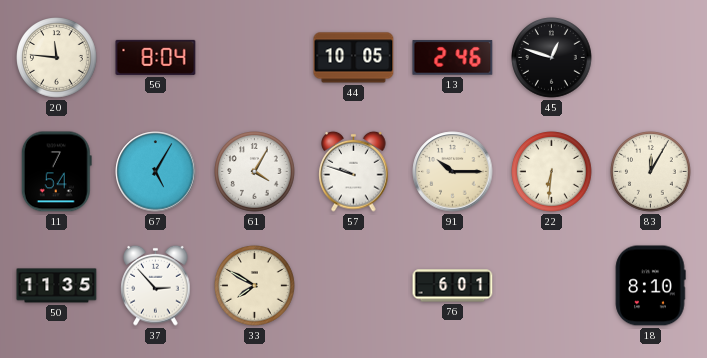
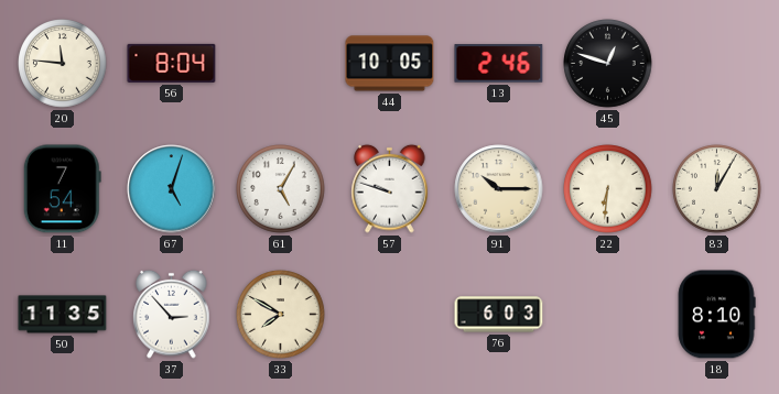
67: 5:05 -> 5:03
61: 4:05 -> 5:05
76: 6:01 -> 6:03
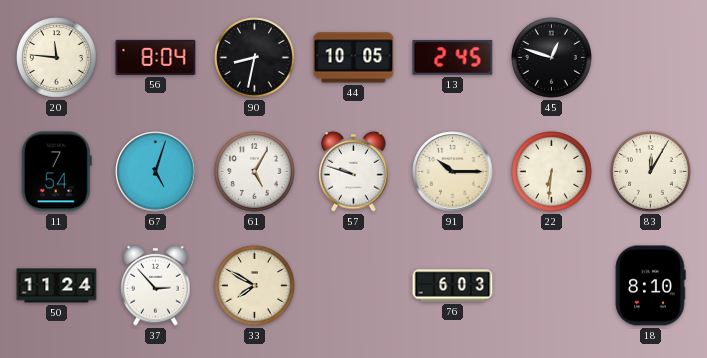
90: none -> 8:32
13: 2:46 -> 2:45
50: 11:35 -> 11:24
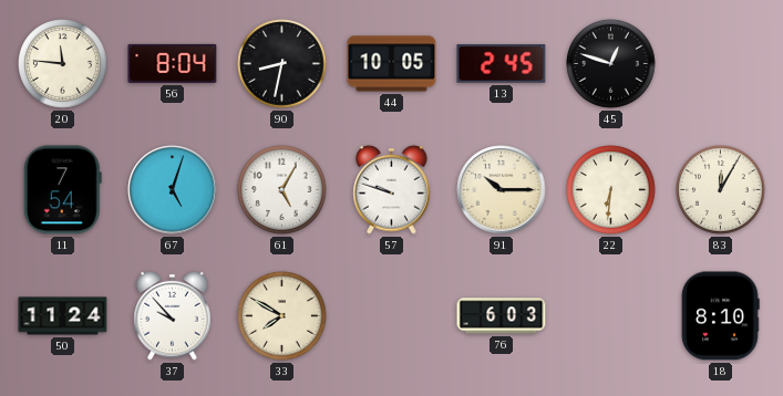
37: 2:53 -> 9:53
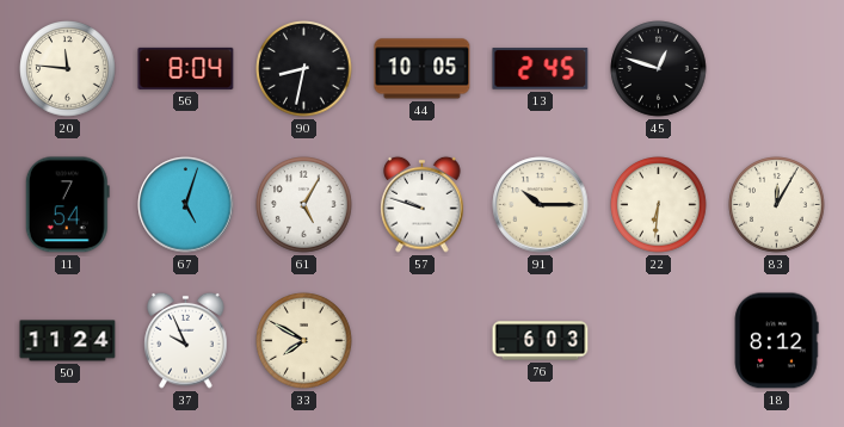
37: 9:53 -> 9:56
18: 8:10 -> 8:12
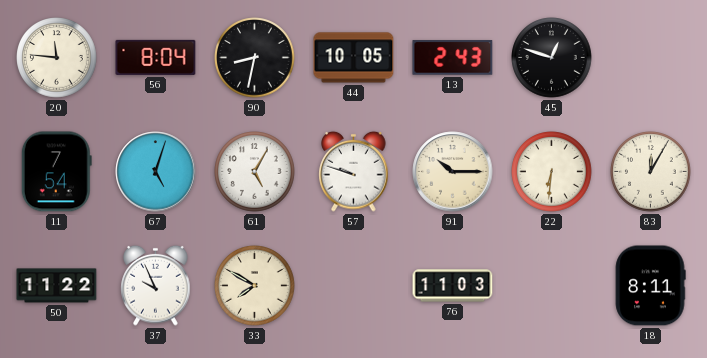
13: 2:45 -> 2:43
50: 11:24 -> 11:22
76: 6:03 -> 11:03
18: 8:12 -> 8:11
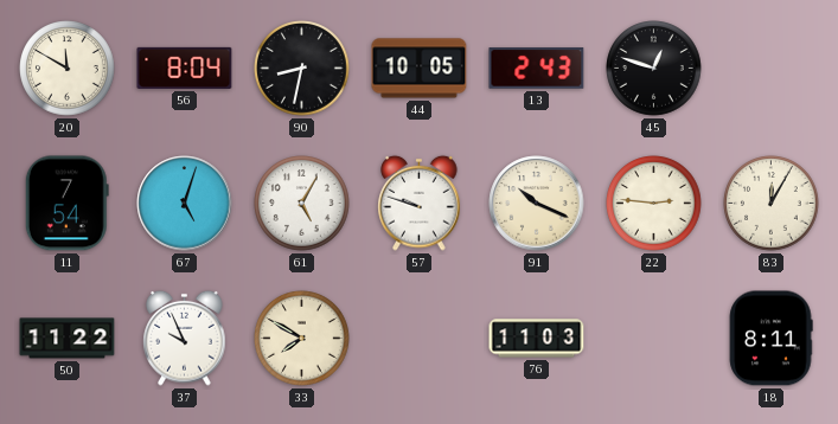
20: 11:46 -> 11:50
91: 10:15 -> 10:19
22: 6:31 -> 2:46
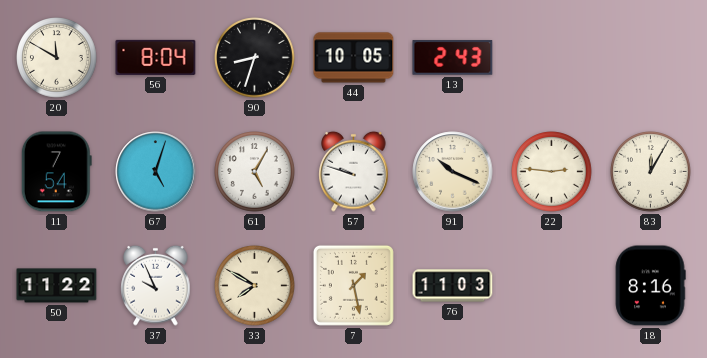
90: 8:32 -> 8:33
45: 12:48 -> none
7: none -> 1:28
18: 8:11 -> 8:16
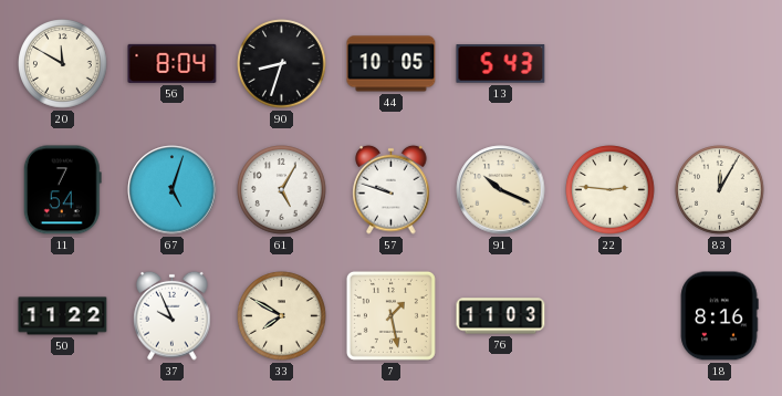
13: 2:43 -> 5:43
